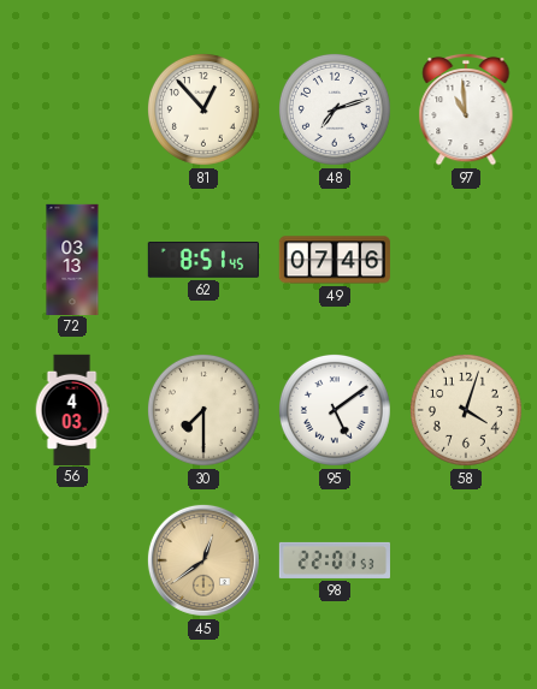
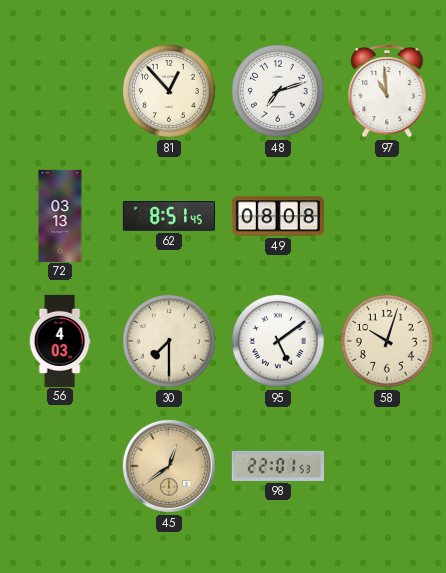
49: 07:46 -> 08:08
58: 4:03 -> 10:03
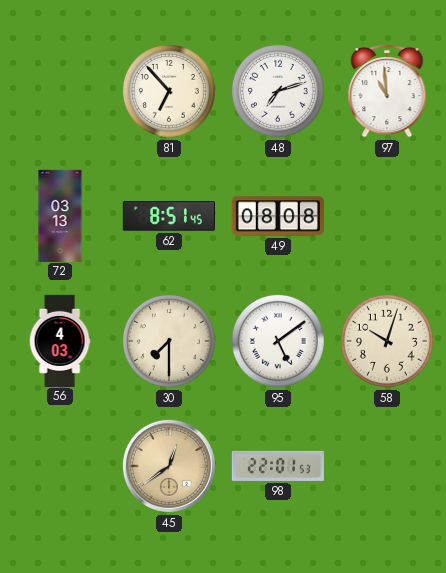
81: 12:53 -> 6:53
